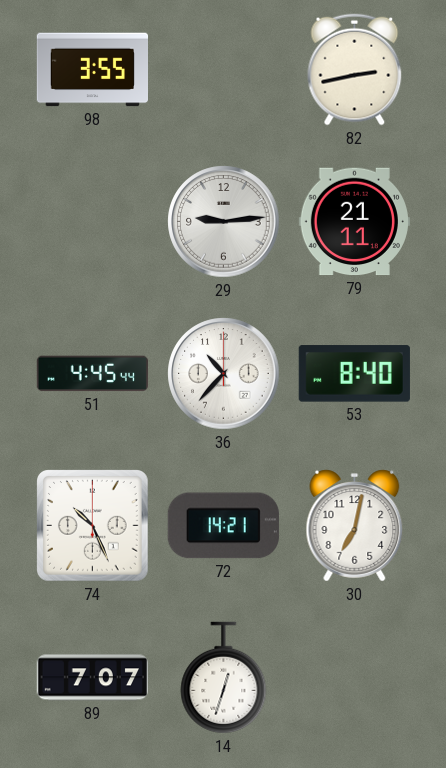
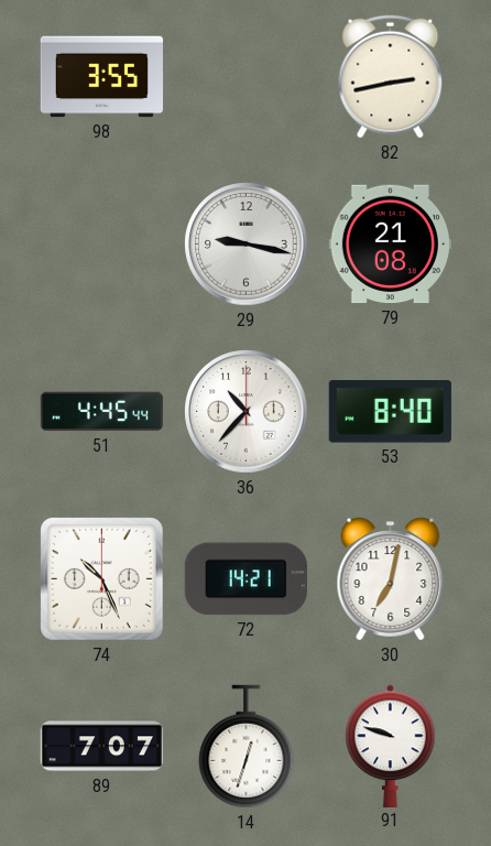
29: 9:14 -> 9:17
79: 21:11 -> 21:08
91: none -> 9:48
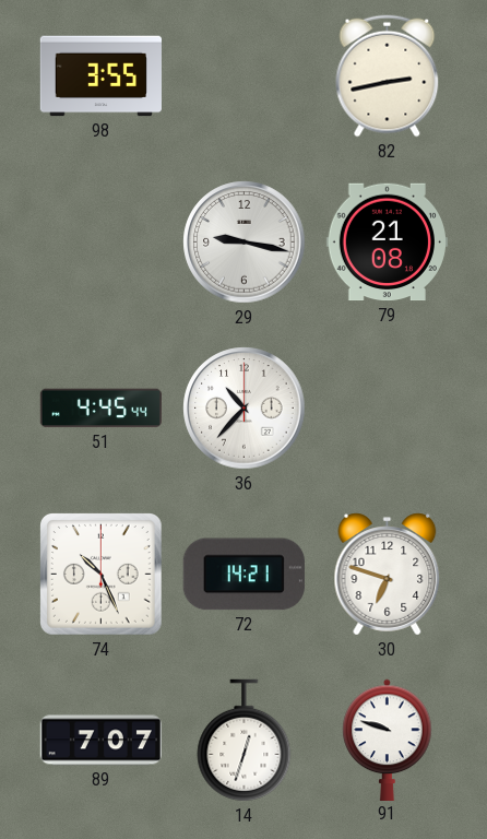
53: 8:40 -> none
30: 7:02 -> 6:48
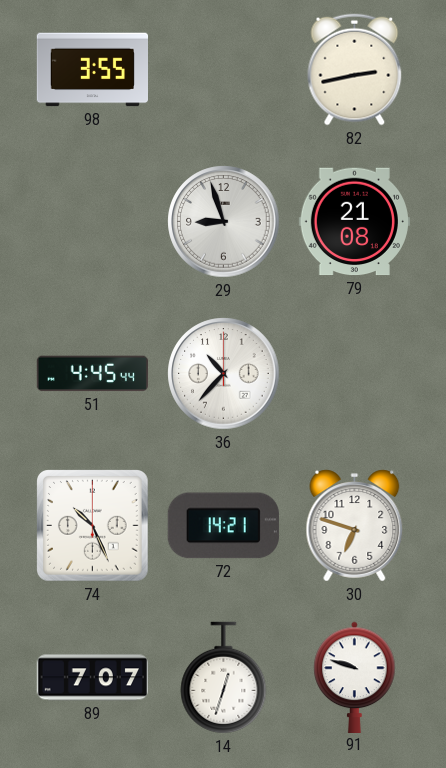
29: 9:17 -> 8:57
